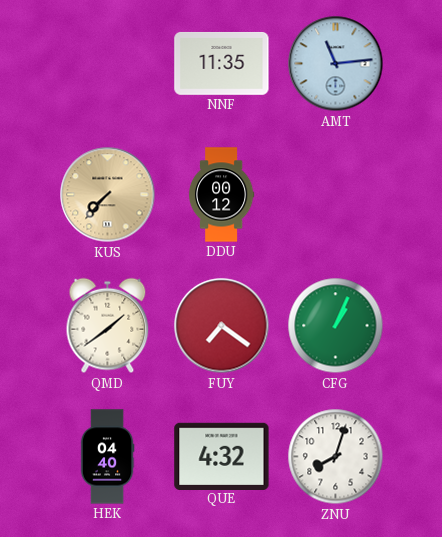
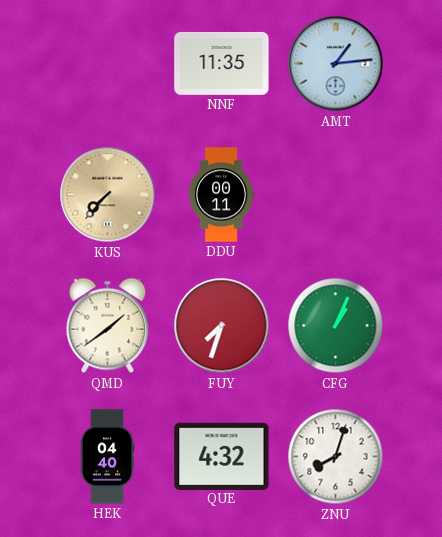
AMT: 11:14 -> 1:14
DDU: 00:12 -> 00:11
FUY: 7:21 -> 7:33
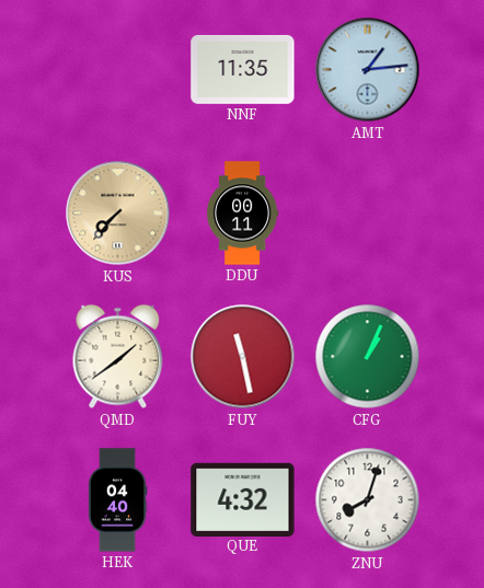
FUY: 7:33 -> 11:28
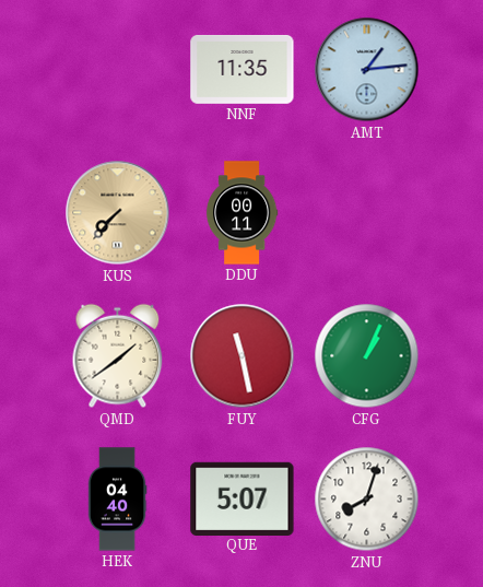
QUE: 4:32 -> 5:07
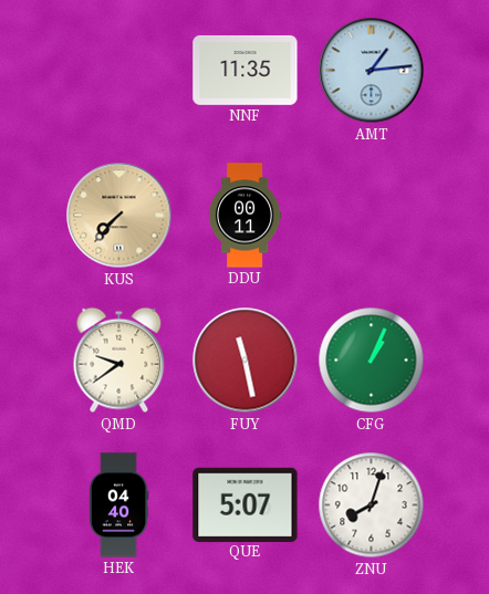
QMD: 1:39 -> 9:39
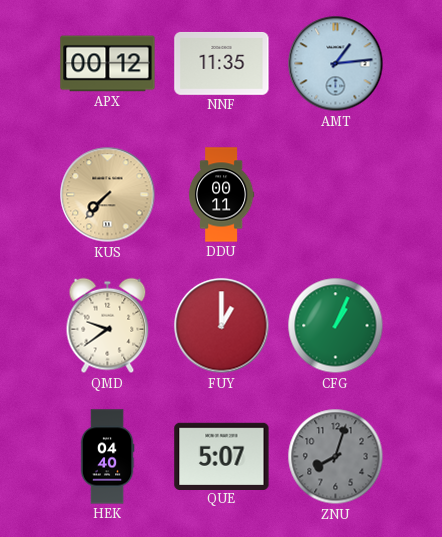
APX: none -> 00:12
FUY: 11:28 -> 1:00
ZNU dial: white -> grey
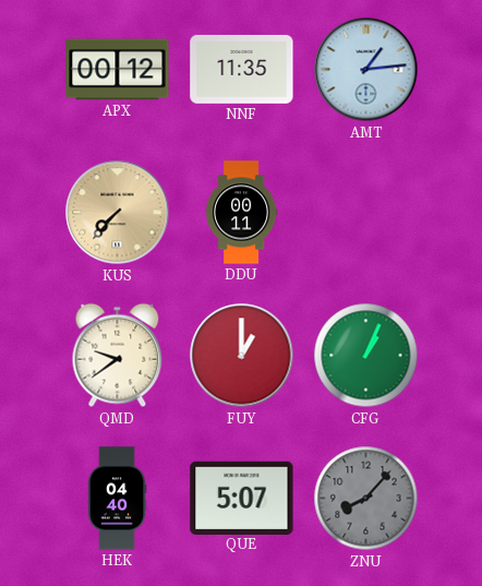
ZNU: 8:03 -> 8:07
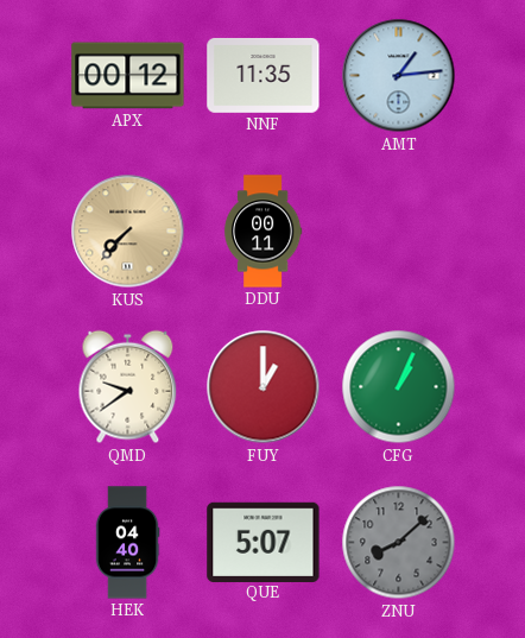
ZNU: 8:07 -> 8:08
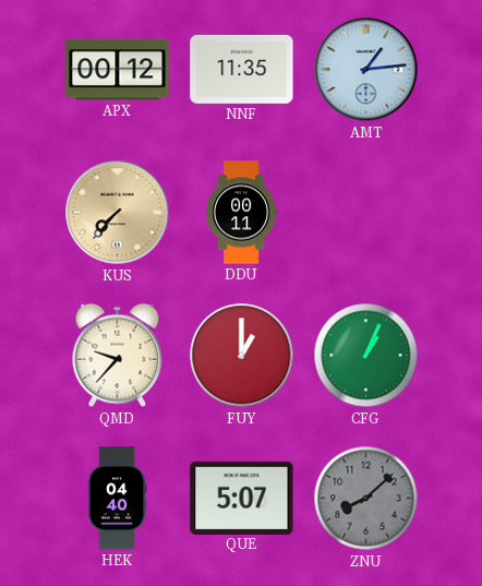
QMD: 9:39 -> 9:37
